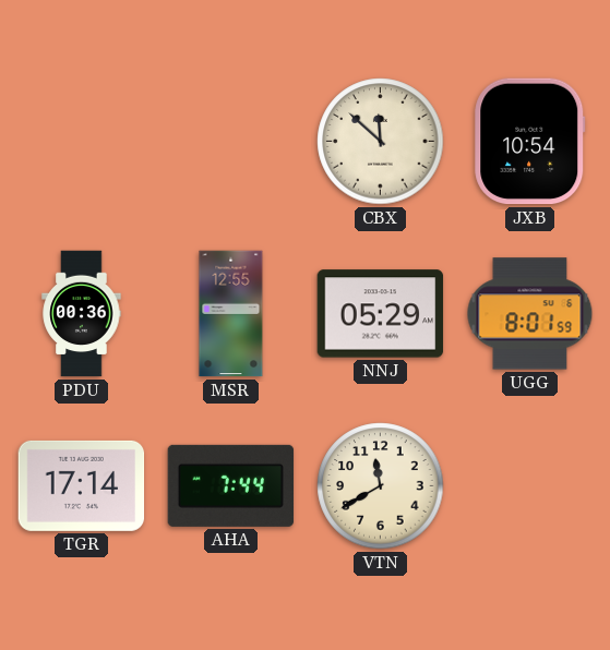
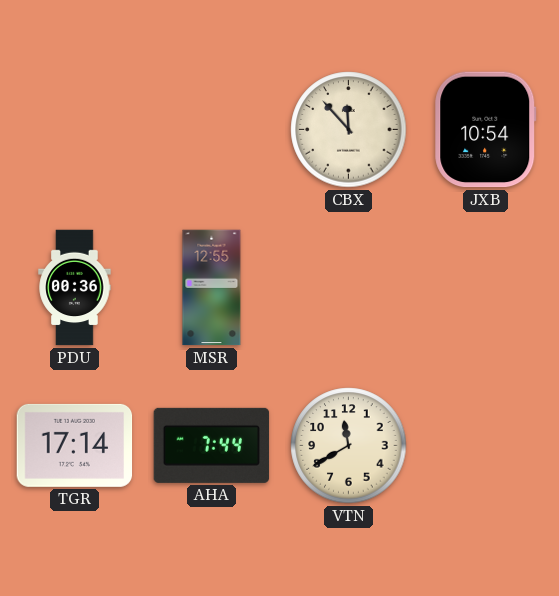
CBX: 11:52 -> 11:53
NNJ: 05:29 -> none
UGG: 8:01 -> none
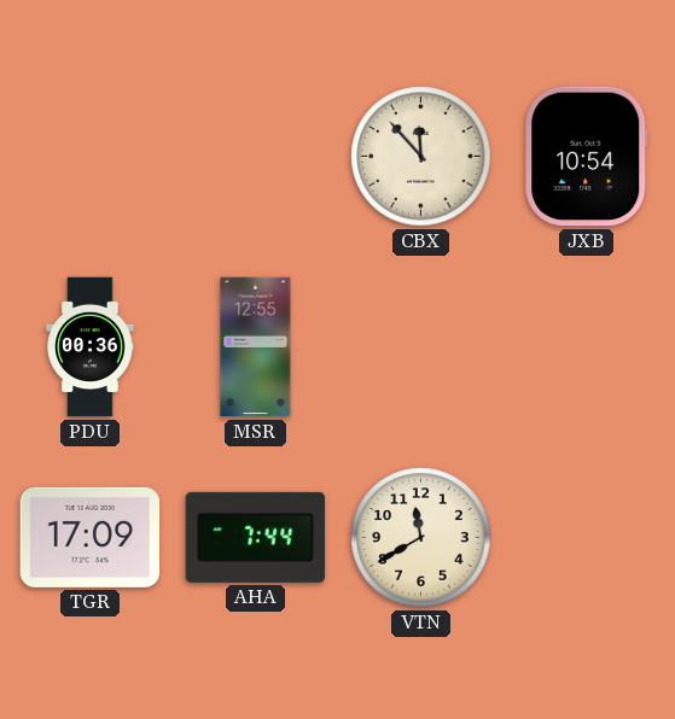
TGR: 17:14 -> 17:09
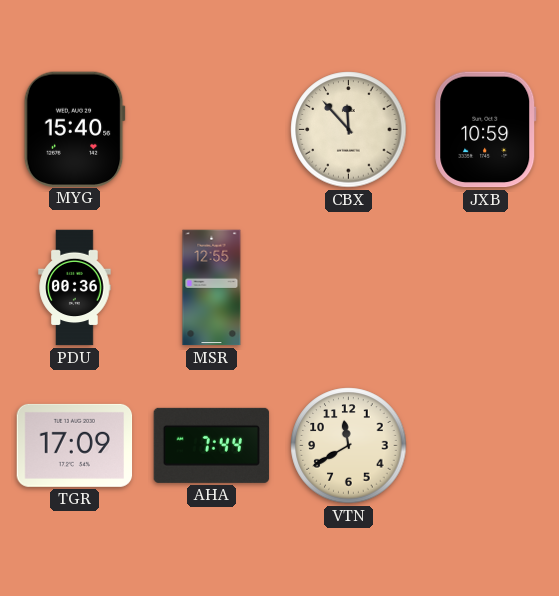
MYG: none -> 15:40
JXB: 10:54 -> 10:59
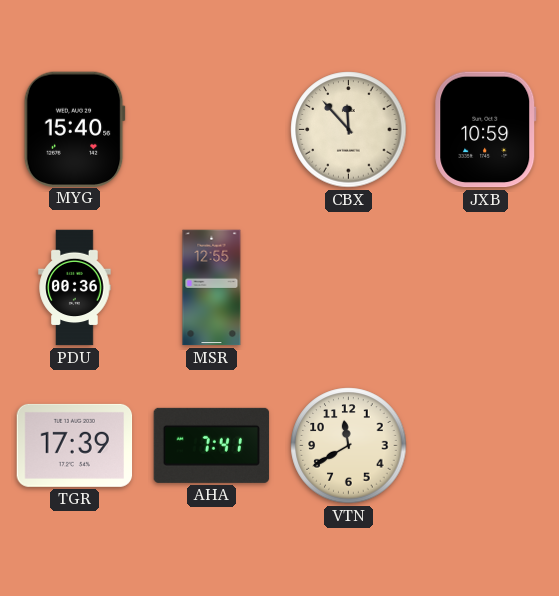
TGR: 17:09 -> 17:39
AHA: 7:44 -> 7:41
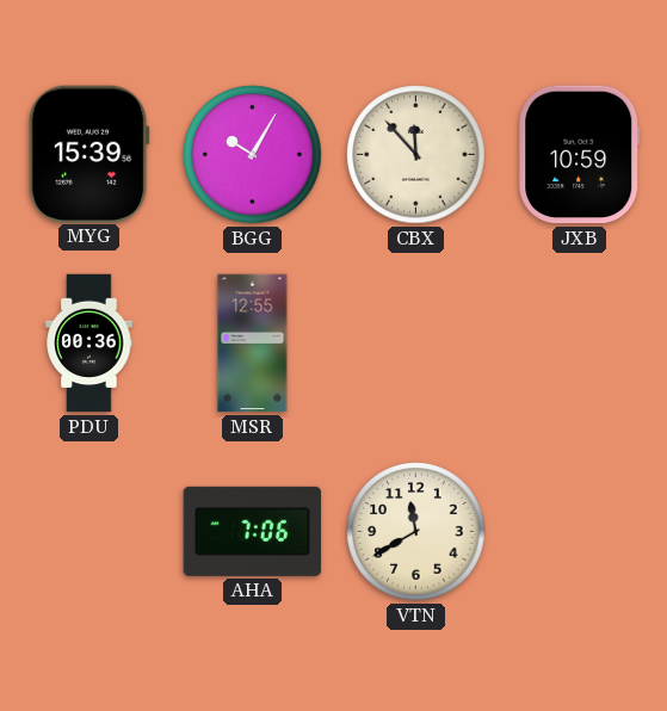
MYG: 15:40 -> 15:39
BGG: none -> 10:05
TGR: 17:39 -> none
AHA: 7:41 -> 7:06
